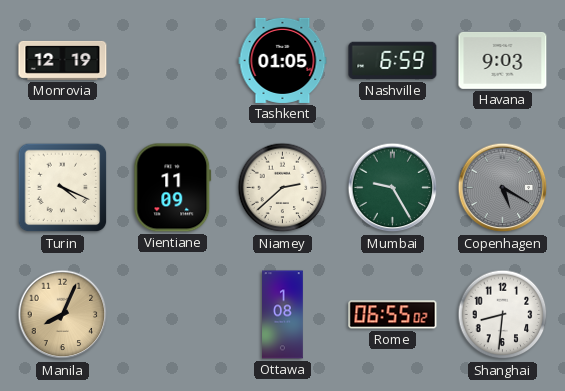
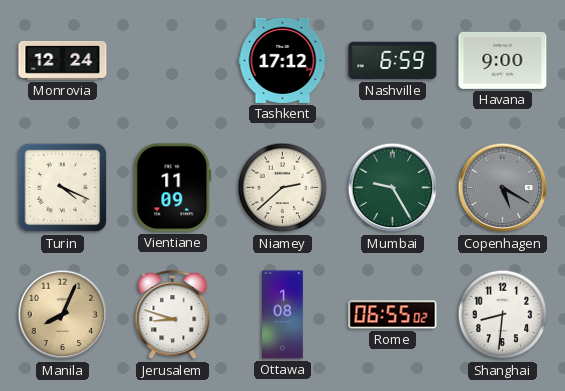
Monrovia: 12:19 -> 12:24
Tashkent: 01:05 -> 17:12
Havana: 9:03 -> 9:00
Jerusalem: none -> 8:48
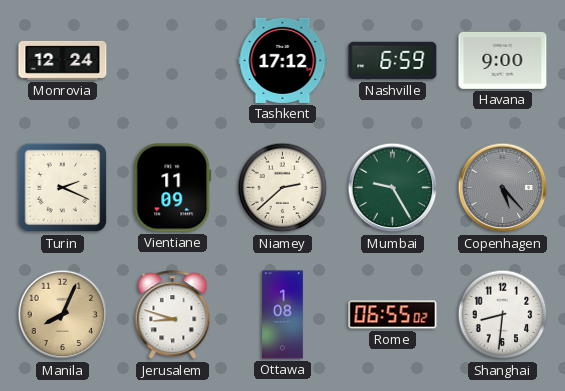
Turin: 4:19 -> 2:19
Copenhagen: 5:20 -> 5:23
